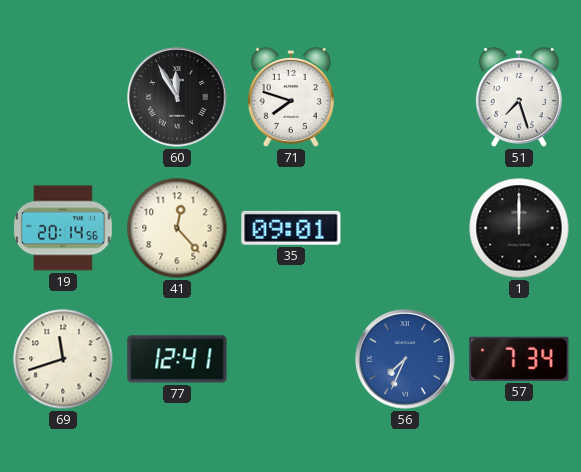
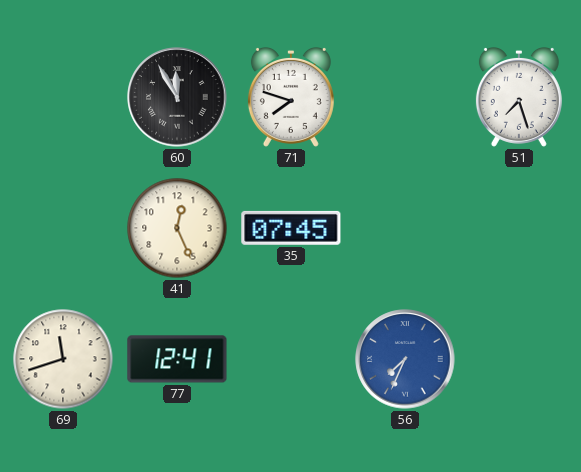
19: 20:14 -> none
41: 12:23 -> 12:26
35: 09:01 -> 07:45
1: 12:00 -> none
57: 7:34 -> none
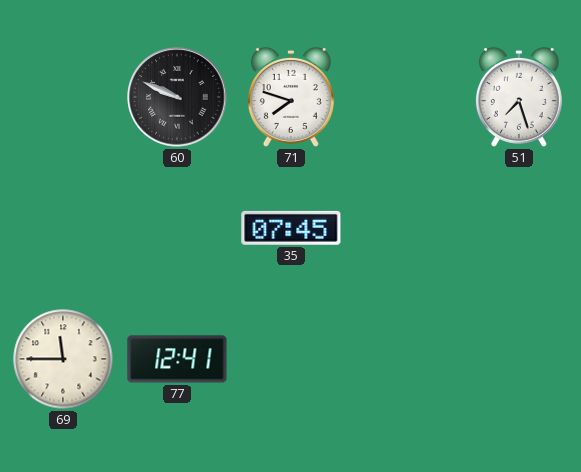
60: 11:55 -> 9:49
41: 12:26 -> none
69: 11:42 -> 11:45
56: 7:34 -> none
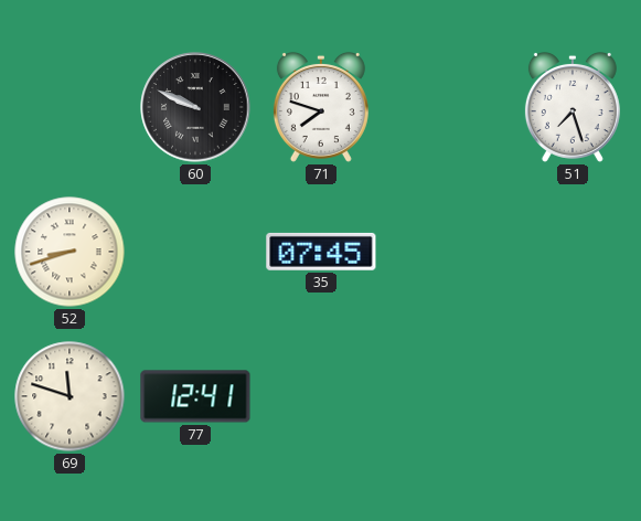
52: none -> 8:42
69: 11:45 -> 11:48
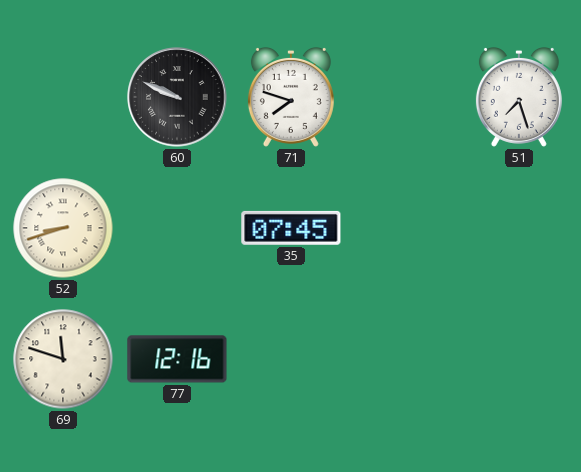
77: 12:41 -> 12:16
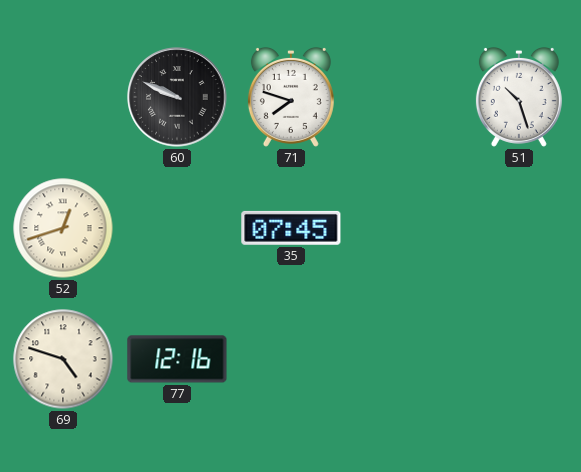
51: 7:27 -> 10:27
52: 8:42 -> 12:42
69: 11:48 -> 4:48
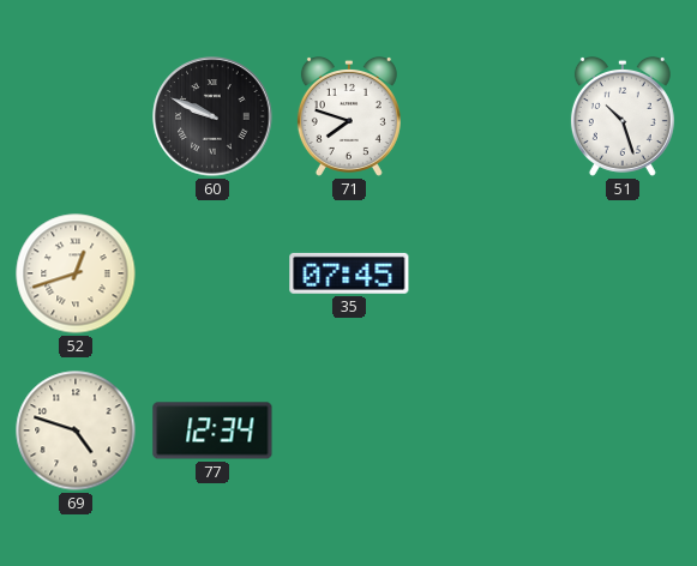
77: 12:16 -> 12:34
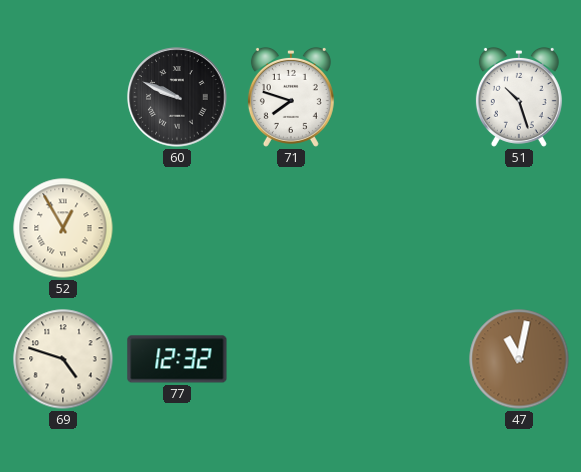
52: 12:42 -> 12:55
35: 07:45 -> none
77: 12:34 -> 12:32
47: none -> 11:02
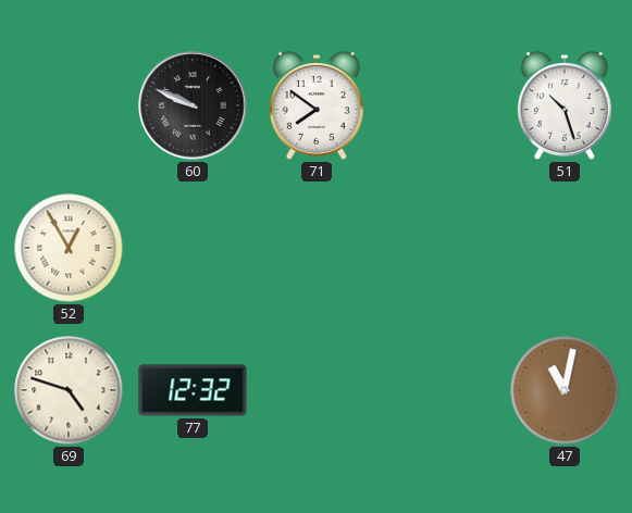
71: 7:48 -> 7:51
